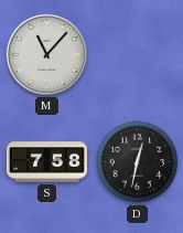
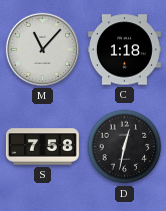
C: none -> 1:18
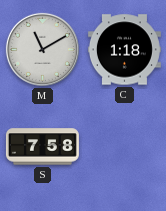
M: 11:07 -> 11:10
D: 12:32 -> none
